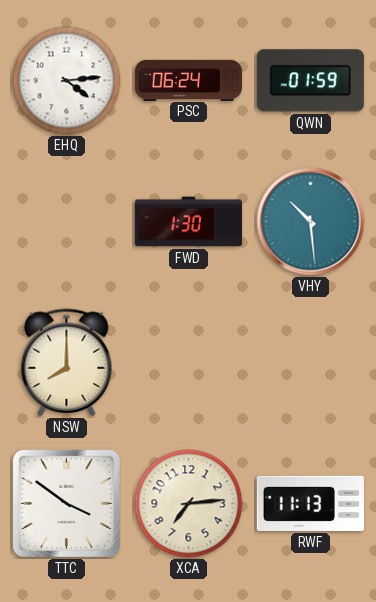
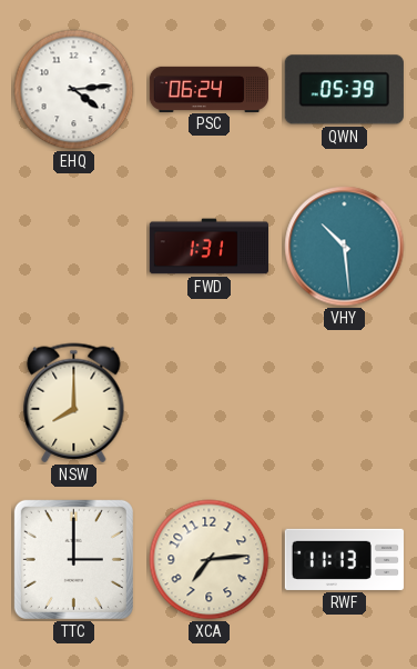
QWN: 01:59 -> 05:39
FWD: 1:30 -> 1:31
TTC: 3:51 -> 3:00
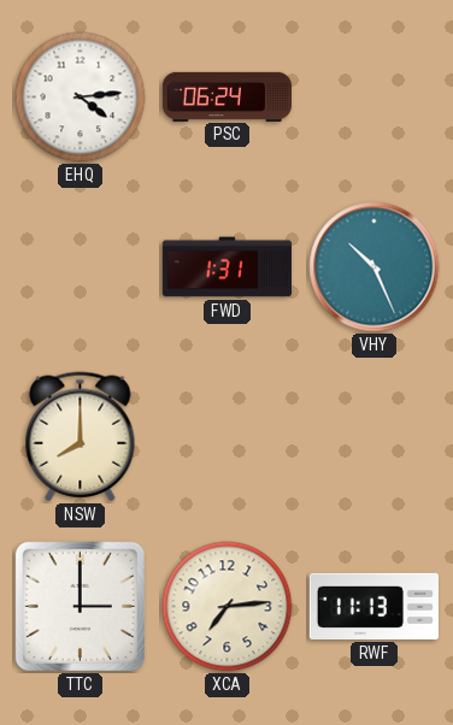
QWN: 05:39 -> none
VHY: 10:29 -> 10:26
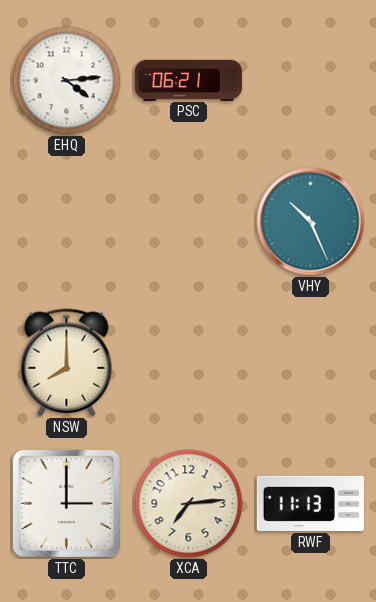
PSC: 06:24 -> 06:21
FWD: 1:31 -> none
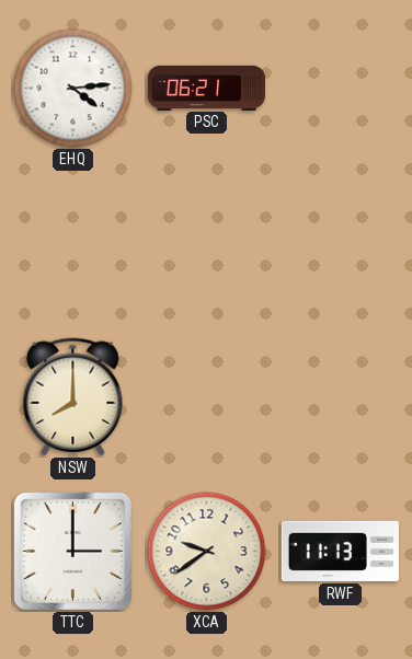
VHY: 10:26 -> none
XCA: 7:14 -> 9:39
